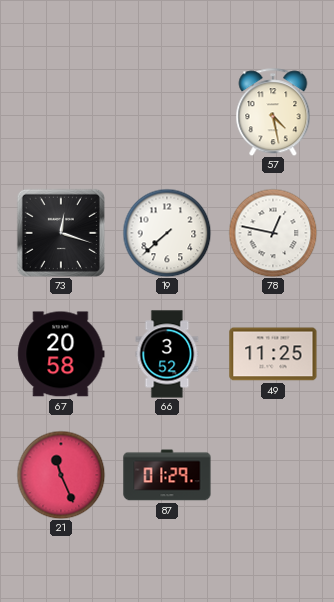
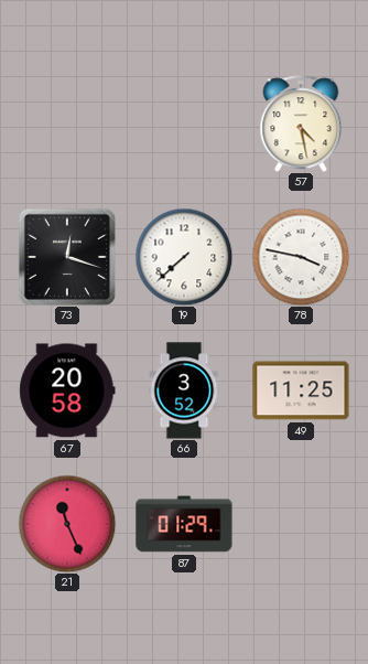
78: 12:47 -> 3:47
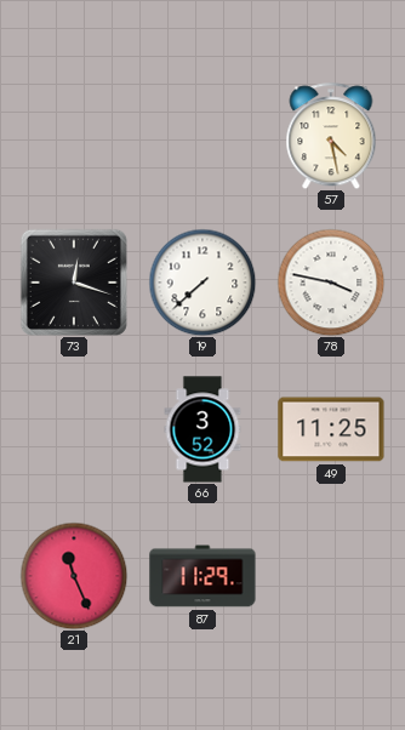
67: 20:58 -> none
87: 01:29 -> 11:29
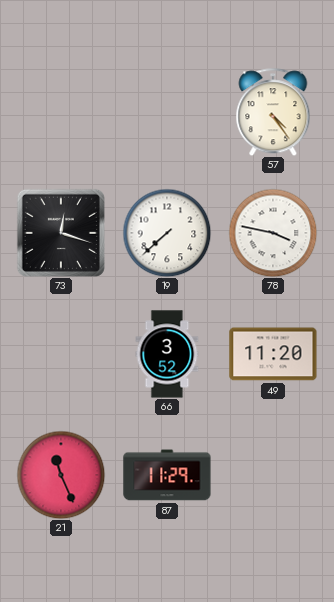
57: 4:28 -> 4:24
49: 11:25 -> 11:20
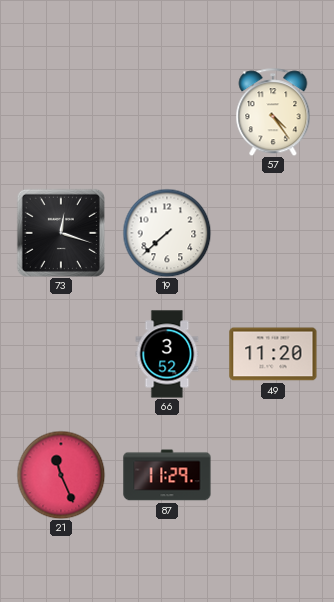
78: 3:47 -> none
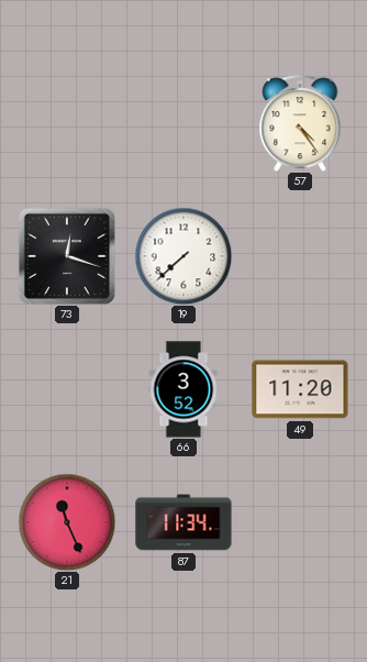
87: 11:29 -> 11:34
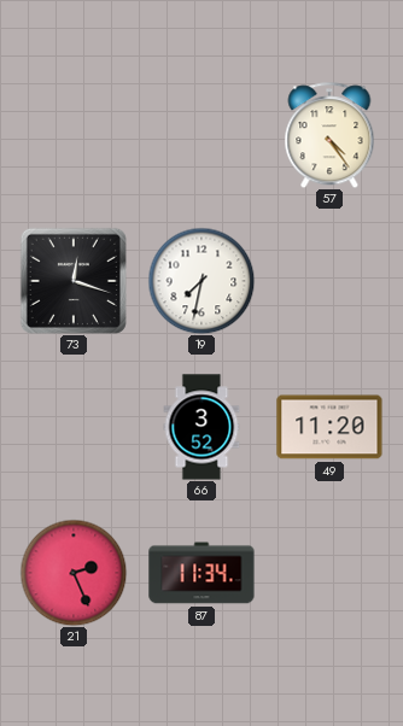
19: 7:38 -> 7:32
21: 11:26 -> 2:26
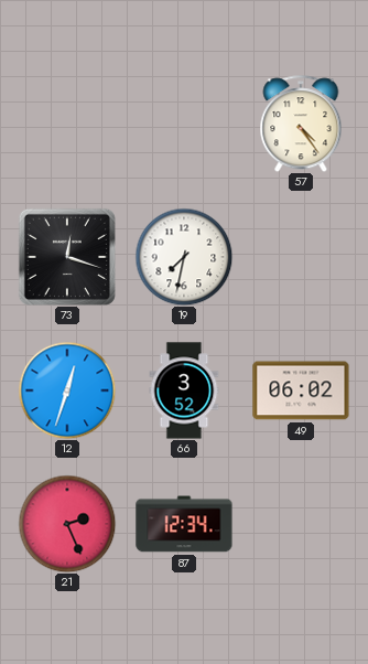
12: none -> 12:33
49: 11:20 -> 06:02
87: 11:34 -> 12:34
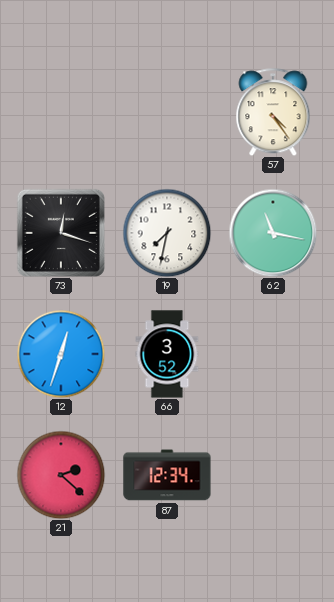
62: none -> 11:17
49: 06:02 -> none
21: 2:26 -> 2:22
